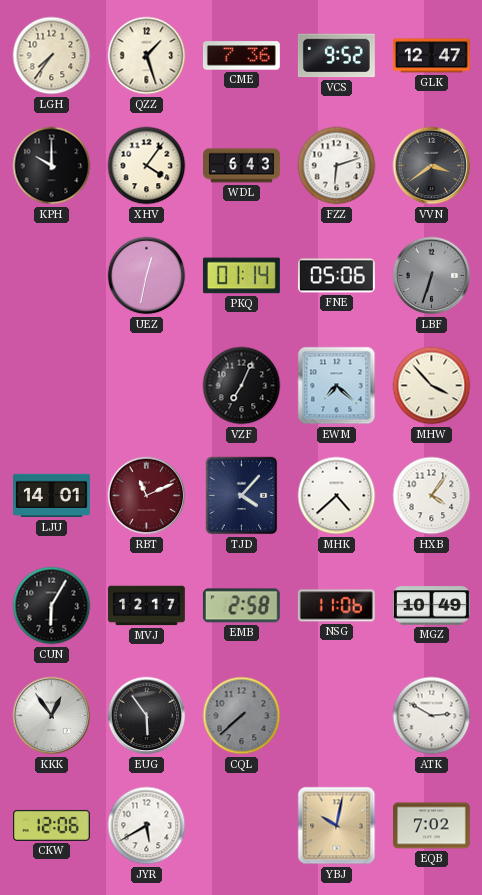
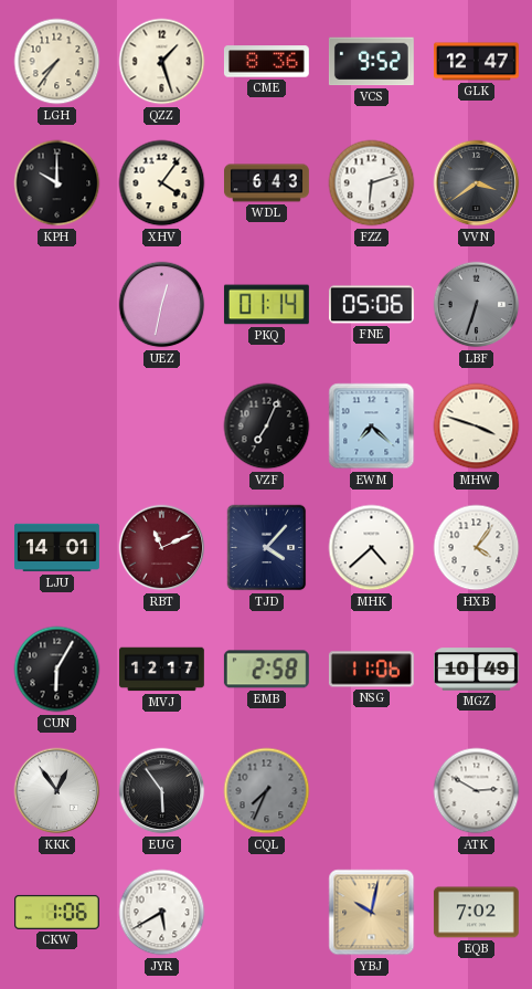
CME: 7:36 -> 8:36
MHW: 3:53 -> 3:48
CQL: 7:38 -> 7:34
CKW: 12:06 -> 1:06
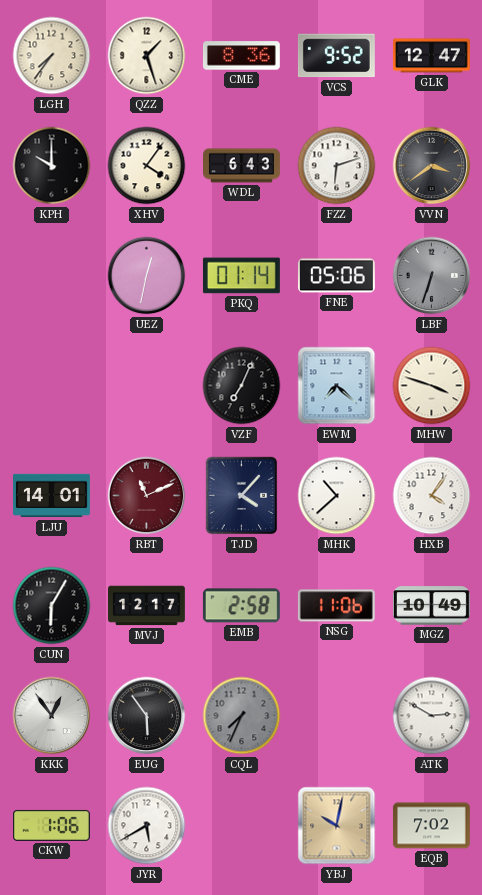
MHK: 4:38 -> 10:38
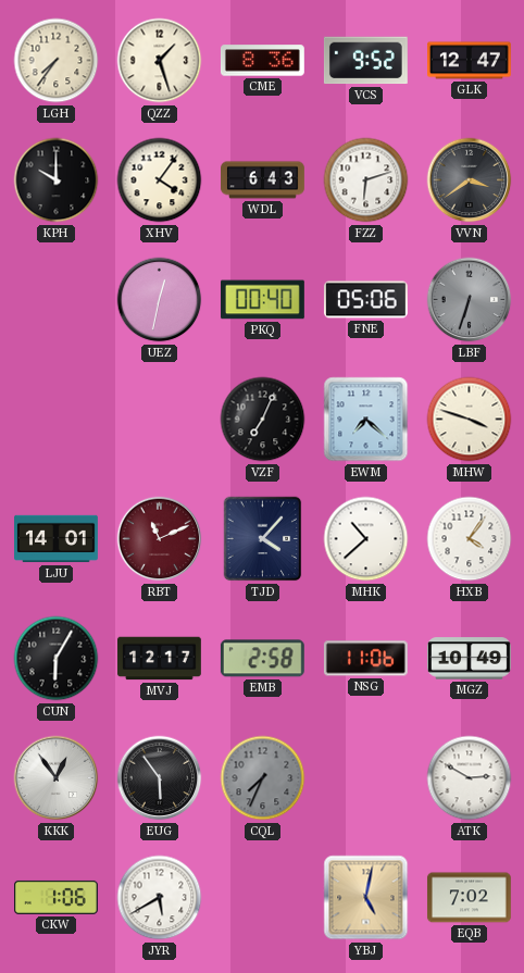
PKQ: 01:14 -> 00:40
YBJ: 10:02 -> 5:02
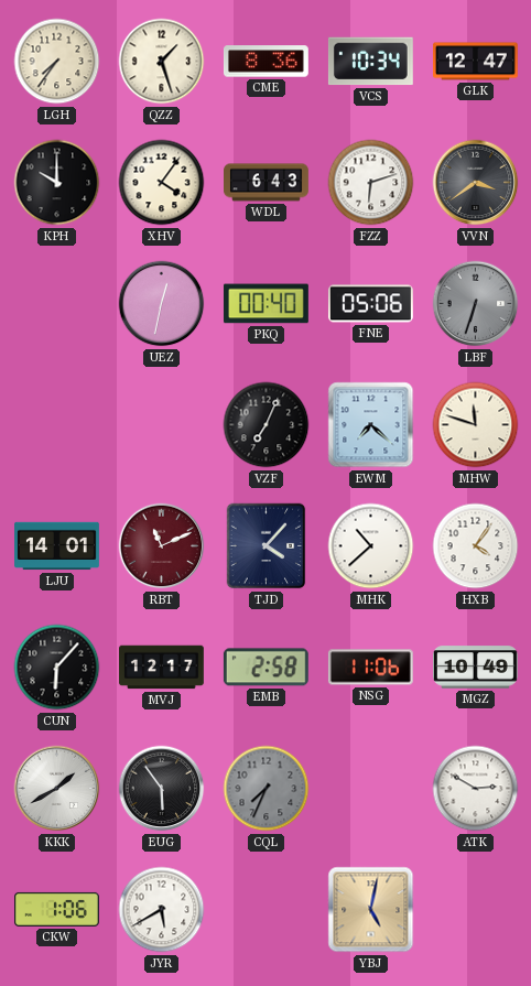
VCS: 9:52 -> 10:34
MHW: 3:48 -> 11:48
CUN: 6:05 -> 6:07
KKK: 12:54 -> 1:40
EQB: 7:02 -> none
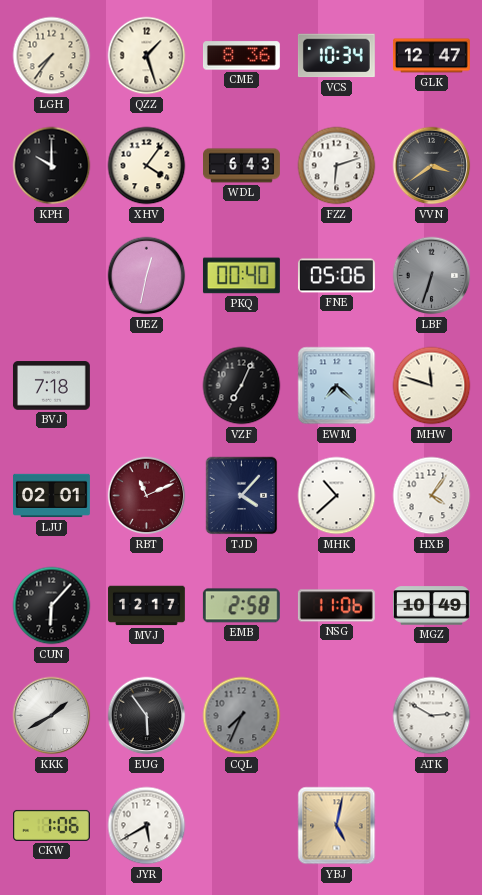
BVJ: none -> 7:18
LJU: 14:01 -> 02:01
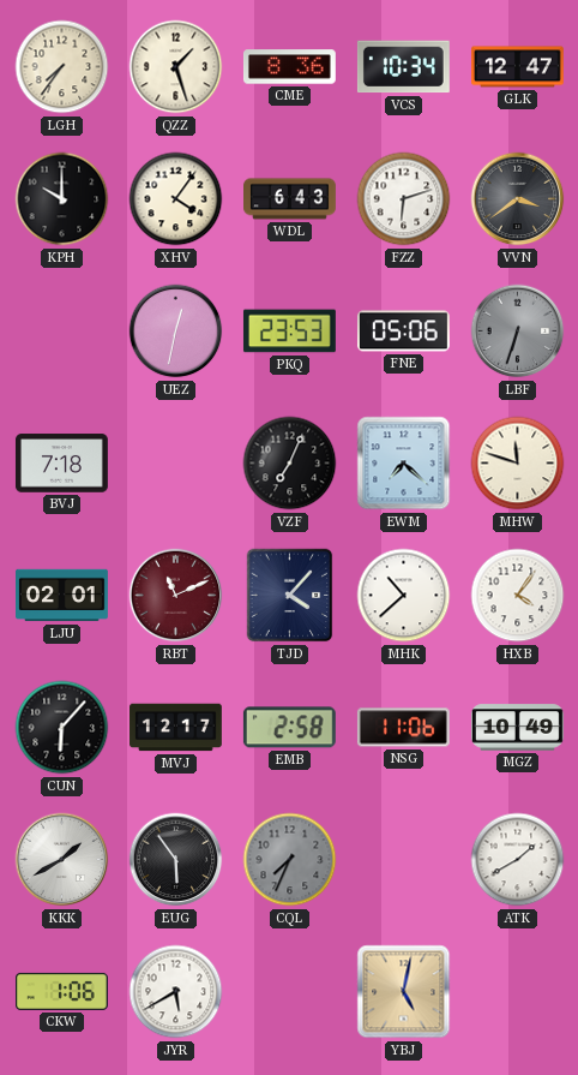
PKQ: 00:40 -> 23:53
ATK: 2:50 -> 1:40
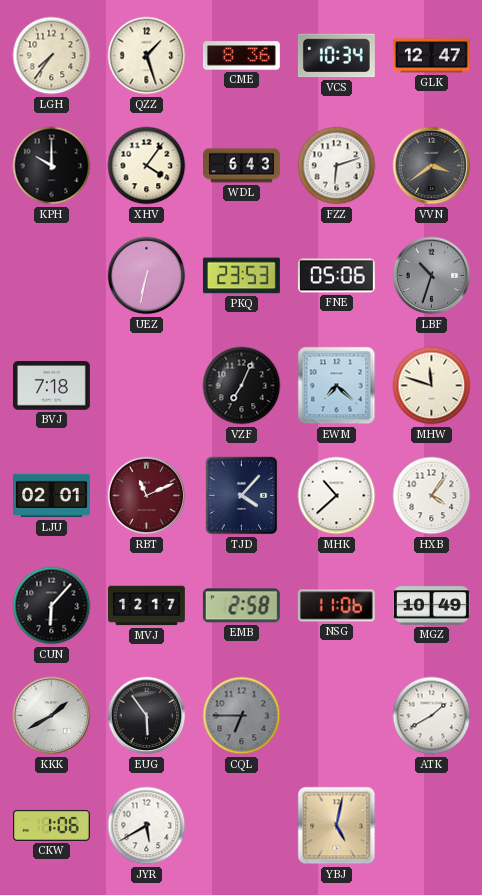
UEZ: 12:32 -> 6:32
LBF: 6:33 -> 10:33
CQL: 7:34 -> 6:45
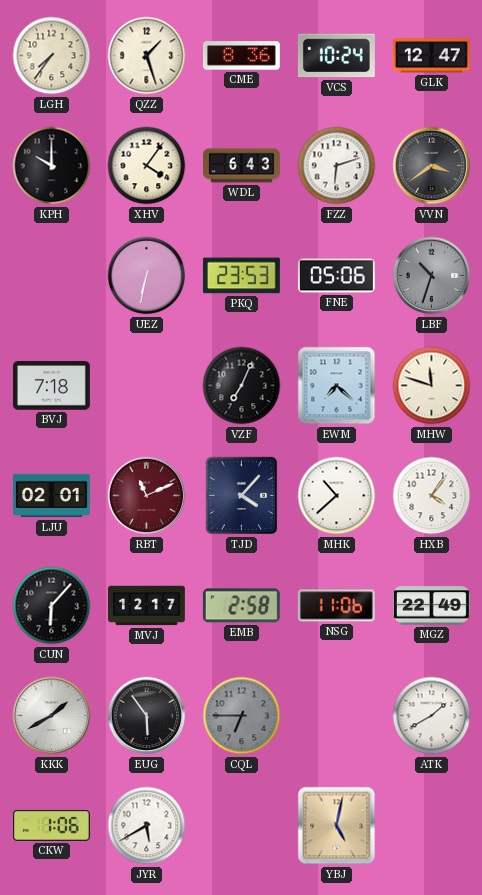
VCS: 10:34 -> 10:24
MGZ: 10:49 -> 22:49
